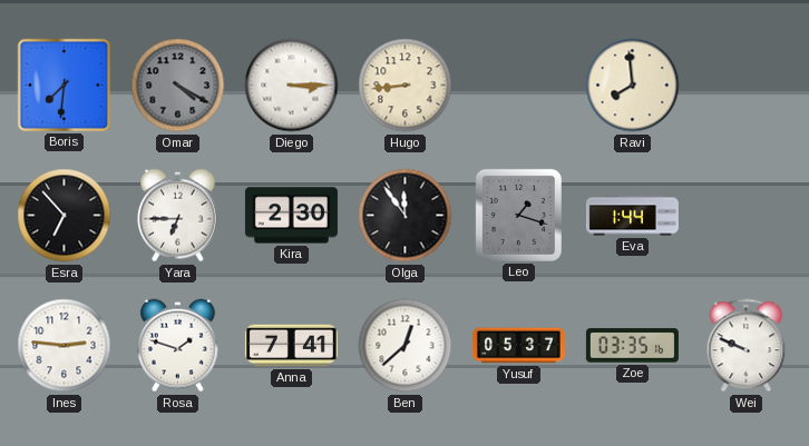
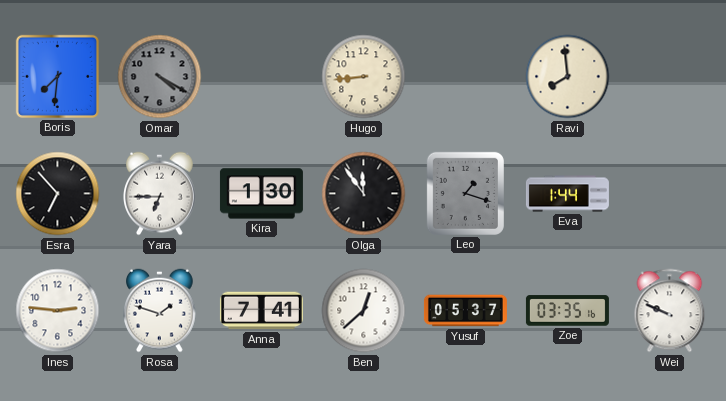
Diego: 3:15 -> none
Kira: 2:30 -> 1:30
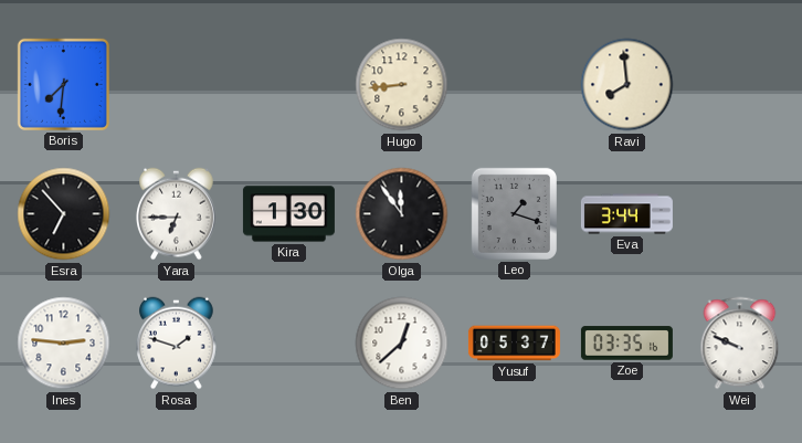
Omar: 4:20 -> none
Eva: 1:44 -> 3:44
Anna: 7:41 -> none
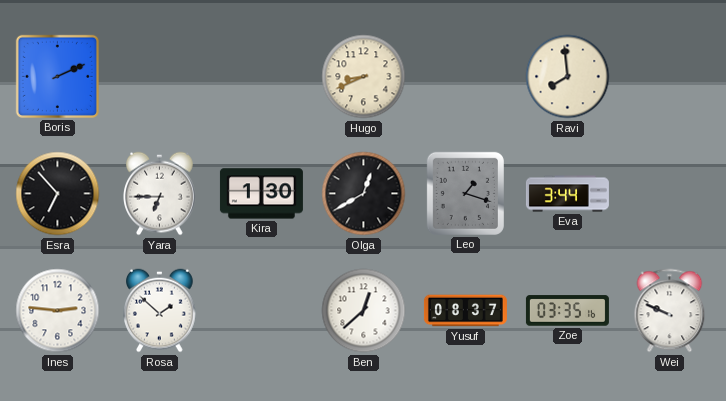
Boris: 7:31 -> 2:11
Hugo: 8:44 -> 8:41
Olga: 11:54 -> 12:40
Rosa: 1:48 -> 1:52
Yusuf: 05:37 -> 08:37
